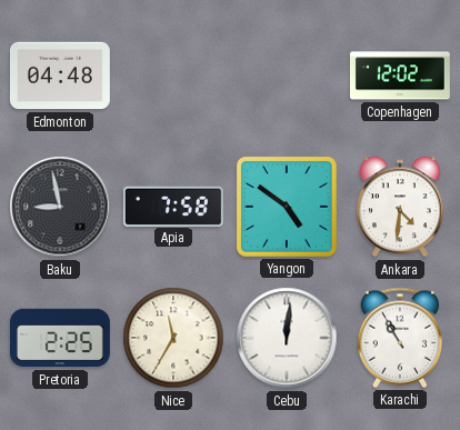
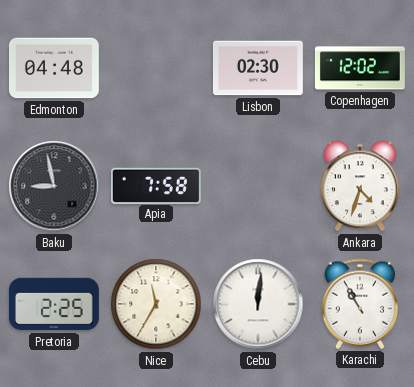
Lisbon: none -> 02:30
Yangon: 4:51 -> none
Ankara: 4:31 -> 4:33
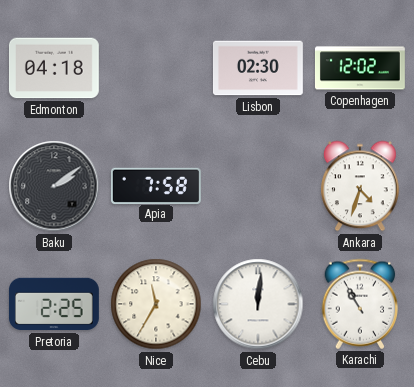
Edmonton: 04:48 -> 04:18
Baku: 8:58 -> 2:09
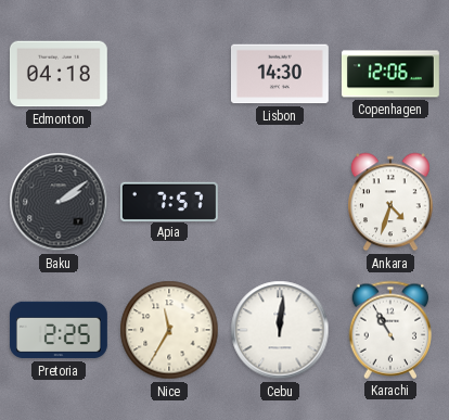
Lisbon: 02:30 -> 14:30
Copenhagen: 12:02 -> 12:06
Apia: 7:58 -> 7:57
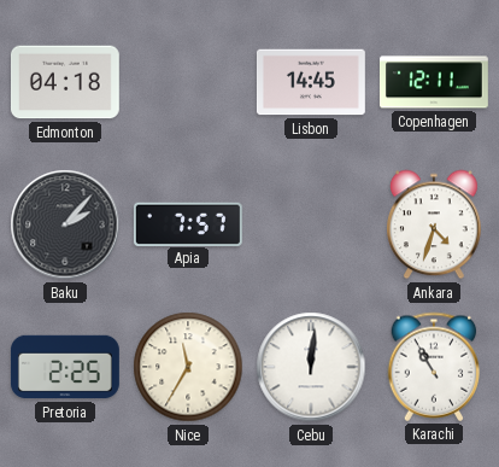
Lisbon: 14:30 -> 14:45
Copenhagen: 12:06 -> 12:11
Baku: 2:09 -> 2:07
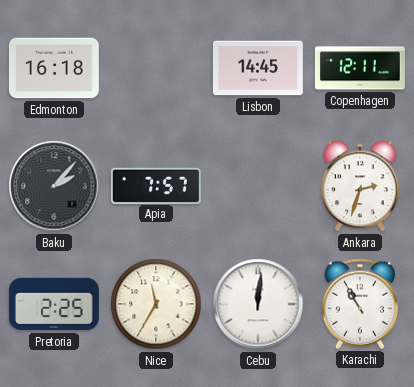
Edmonton: 04:18 -> 16:18
Ankara: 4:33 -> 2:33
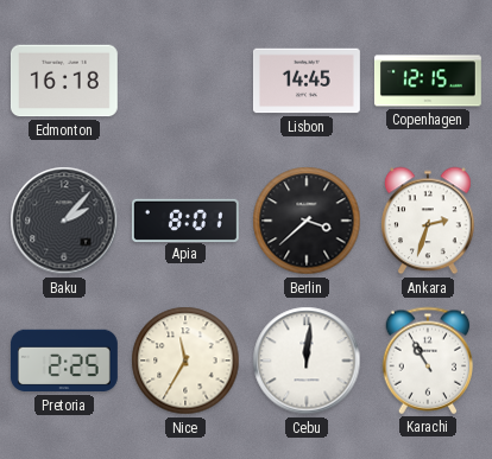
Copenhagen: 12:11 -> 12:15
Apia: 7:57 -> 8:01
Berlin: none -> 3:38
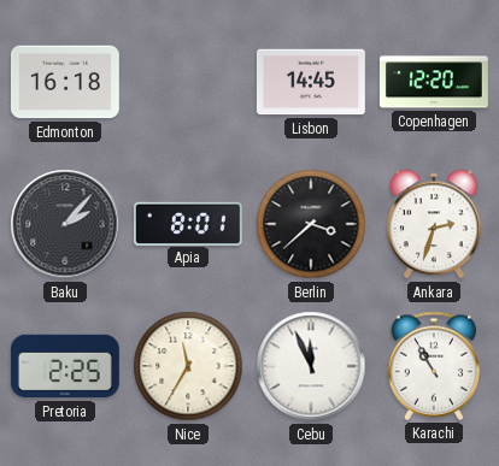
Copenhagen: 12:15 -> 12:20
Cebu: 12:01 -> 11:56
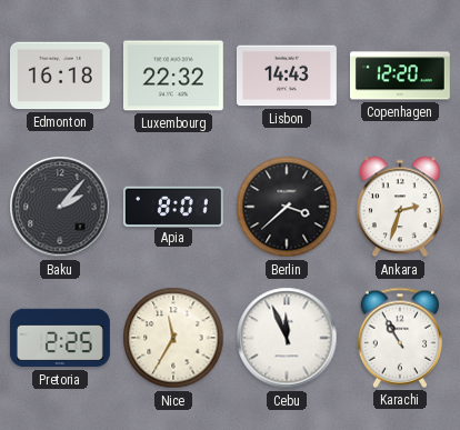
Luxembourg: none -> 22:32
Lisbon: 14:45 -> 14:43
